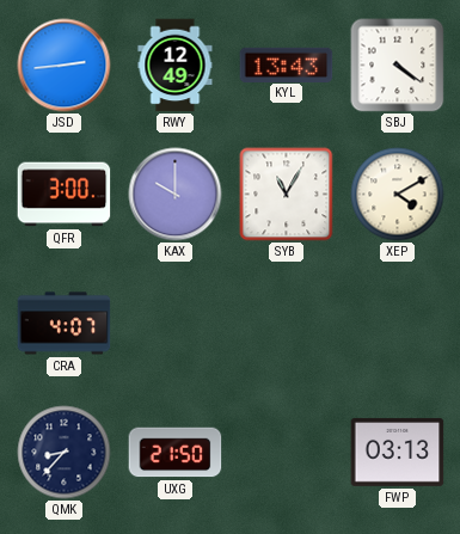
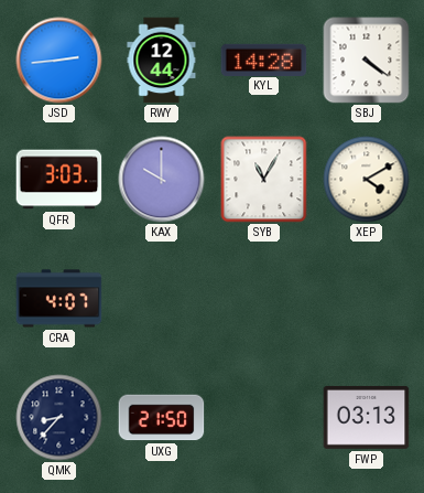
RWY: 12:49 -> 12:44
KYL: 13:43 -> 14:28
QFR: 3:00 -> 3:03
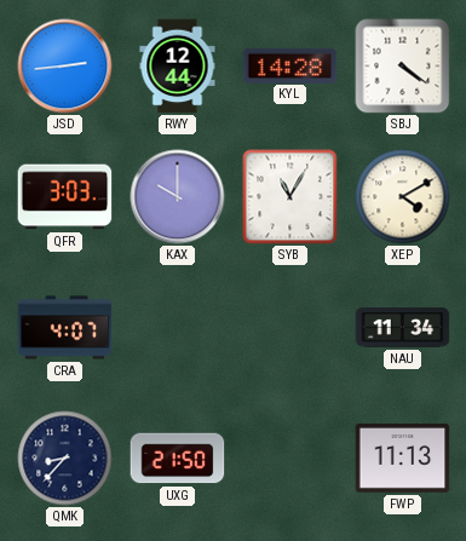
NAU: none -> 11:34
FWP: 03:13 -> 11:13
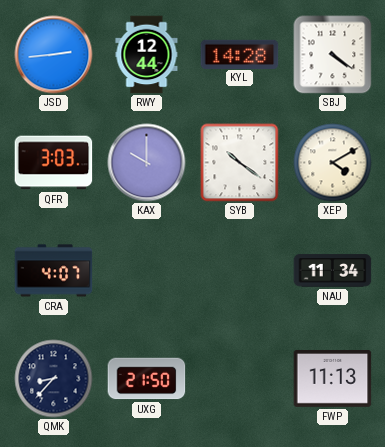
SYB: 11:05 -> 10:21
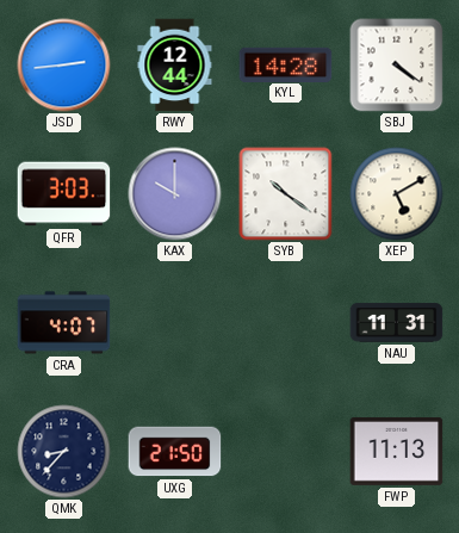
XEP: 4:10 -> 5:10
NAU: 11:34 -> 11:31
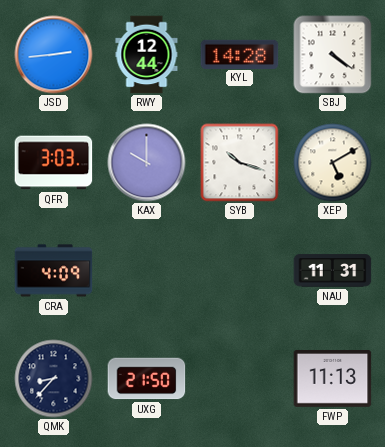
SYB: 10:21 -> 10:18
CRA: 4:07 -> 4:09
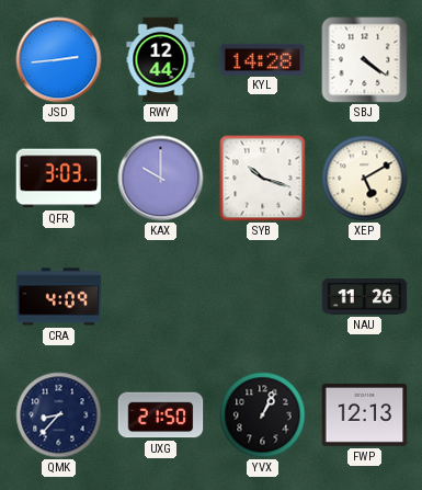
NAU: 11:31 -> 11:26
YVX: none -> 1:04
FWP: 11:13 -> 12:13
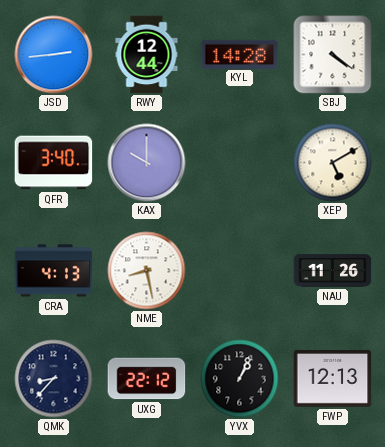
QFR: 3:03 -> 3:40
SYB: 10:18 -> none
CRA: 4:09 -> 4:13
NME: none -> 8:28
UXG: 21:50 -> 22:12
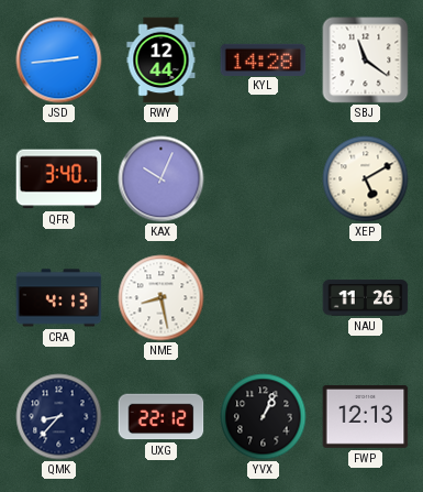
SBJ: 4:21 -> 11:21
KAX: 10:00 -> 10:04
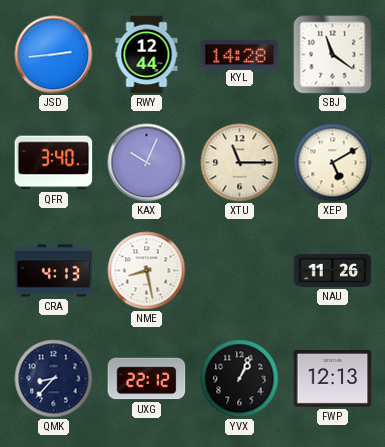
XTU: none -> 11:15
